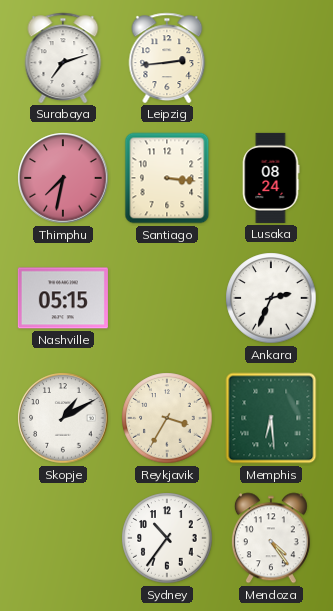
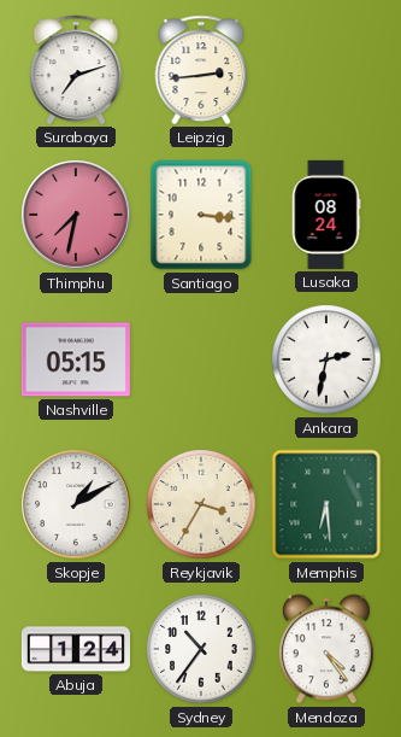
Ankara: 2:34 -> 2:32
Abuja: none -> 1:24
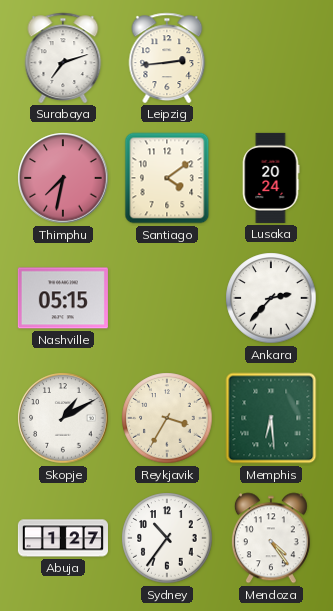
Santiago: 3:16 -> 4:09
Lusaka: 08:24 -> 20:24
Ankara: 2:32 -> 2:37
Abuja: 1:24 -> 1:27
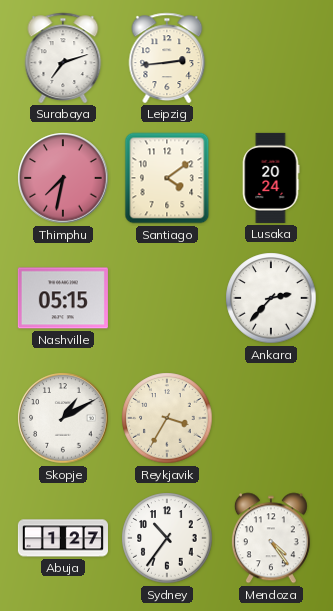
Memphis: 6:29 -> none
